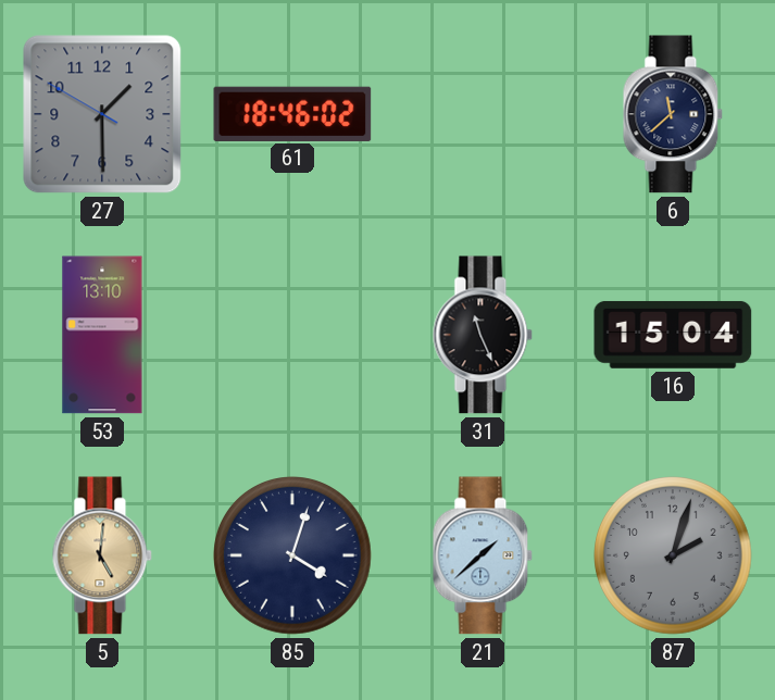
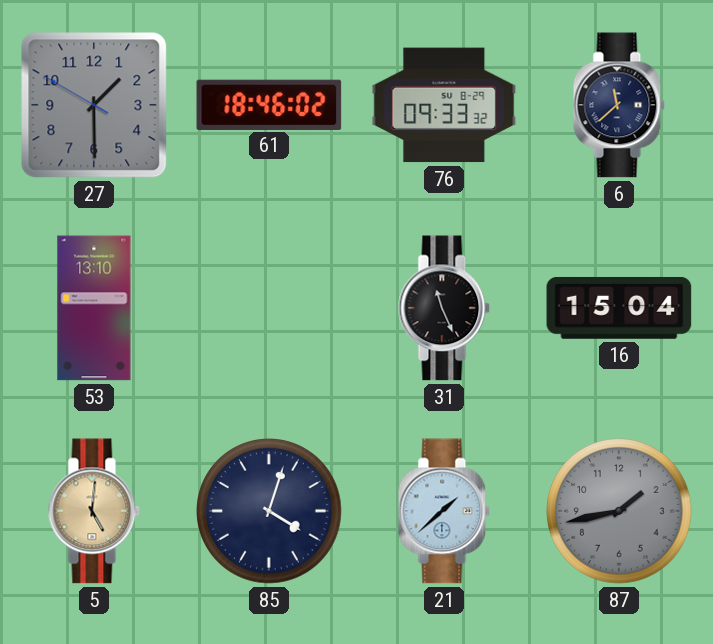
76: none -> 09:33
87: 2:03 -> 1:43
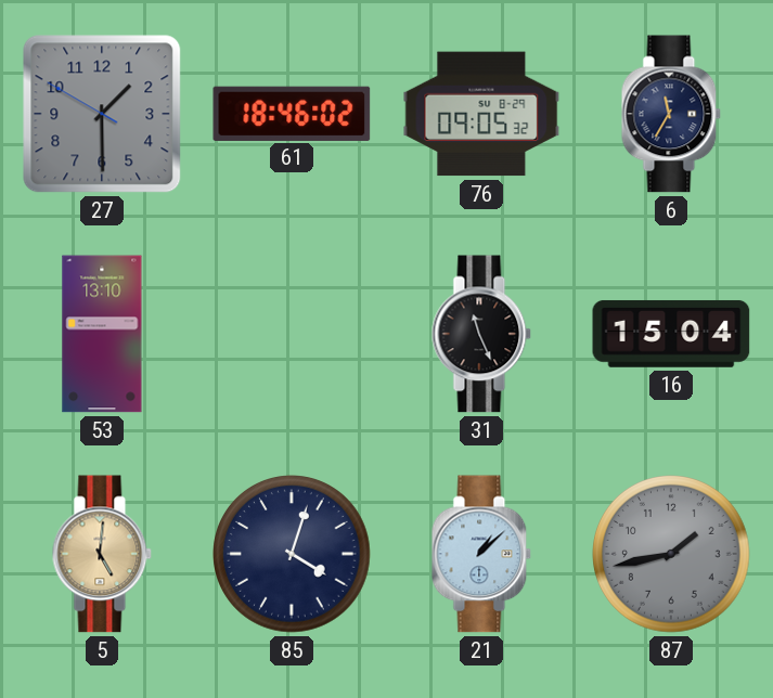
76: 09:33 -> 09:05
6: 11:38 -> 11:35
21: 1:38 -> 1:08
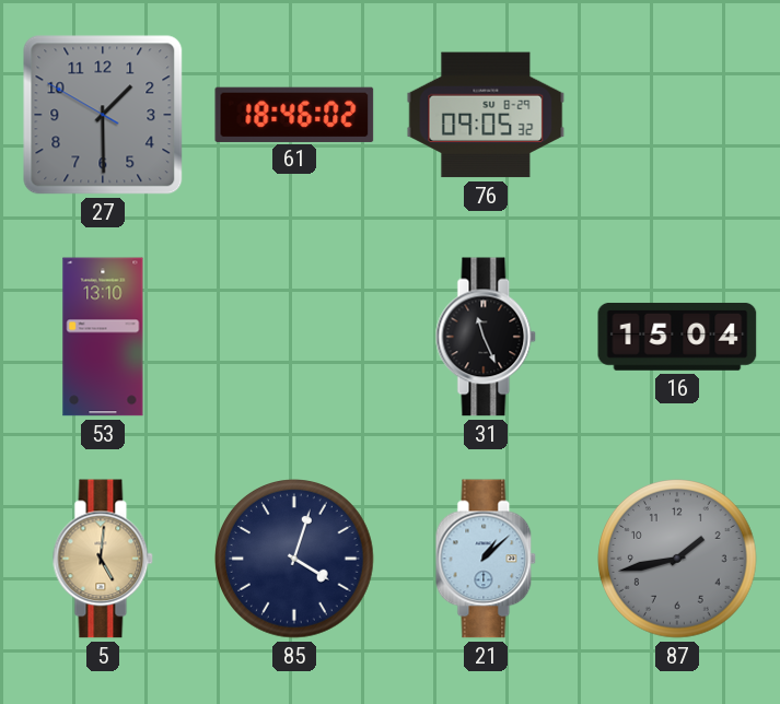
6: 11:35 -> none
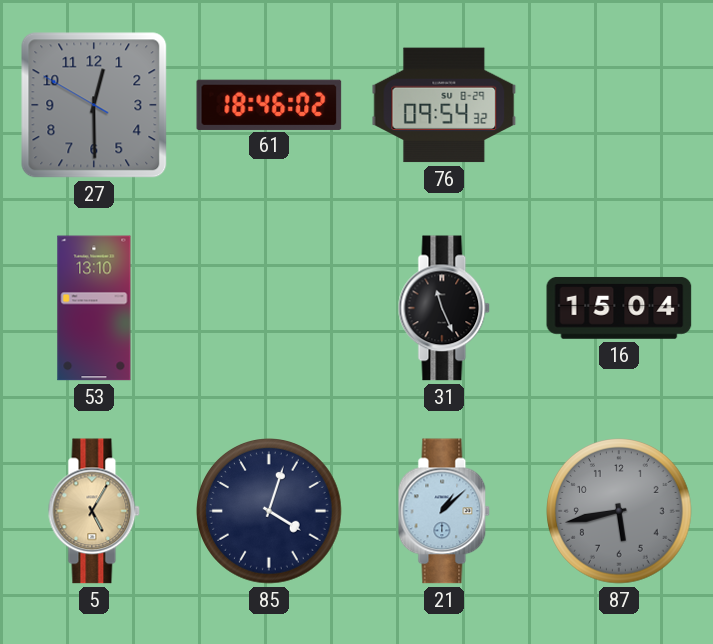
27: 1:29 -> 12:29
76: 09:05 -> 09:54
5: 5:01 -> 5:05
87: 1:43 -> 5:43
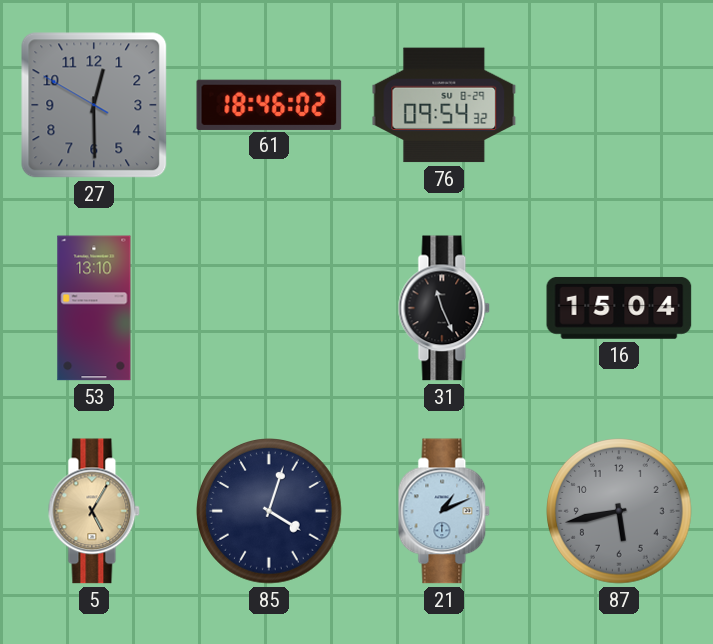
21: 1:08 -> 1:11
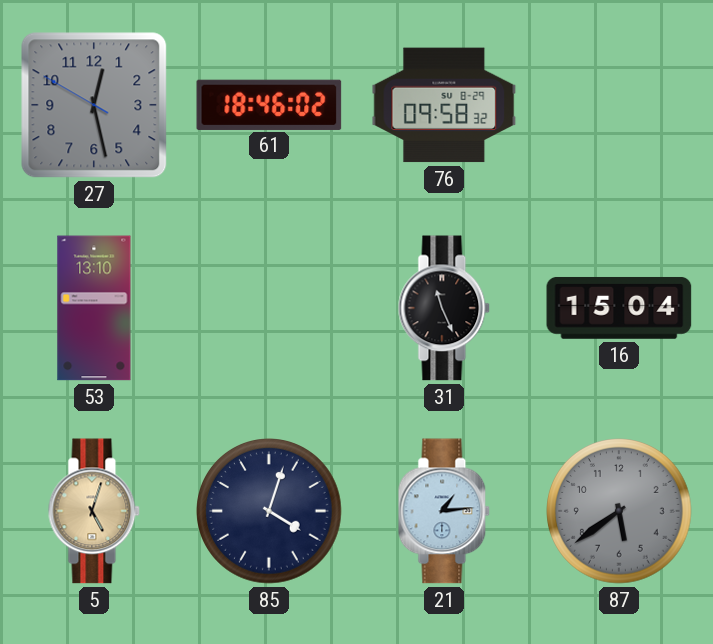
27: 12:29 -> 12:27
76: 09:54 -> 09:58
5: 5:05 -> 5:03
21: 1:11 -> 1:14
87: 5:43 -> 5:39
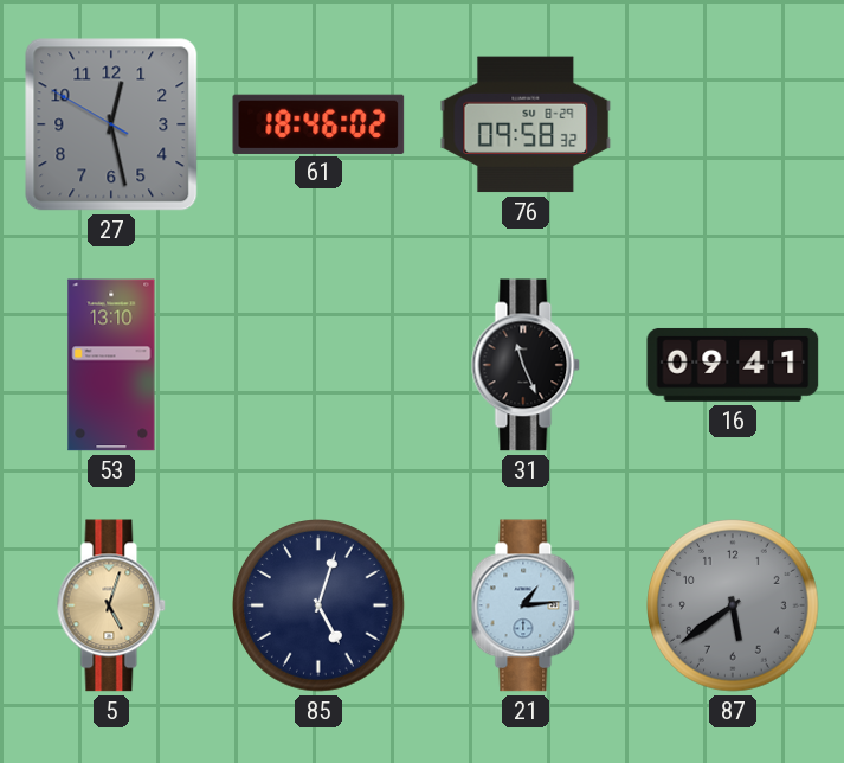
16: 15:04 -> 09:41
85: 4:03 -> 5:03
